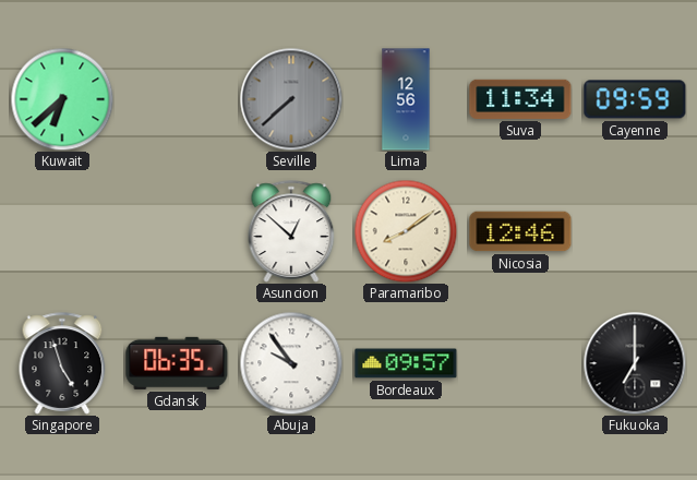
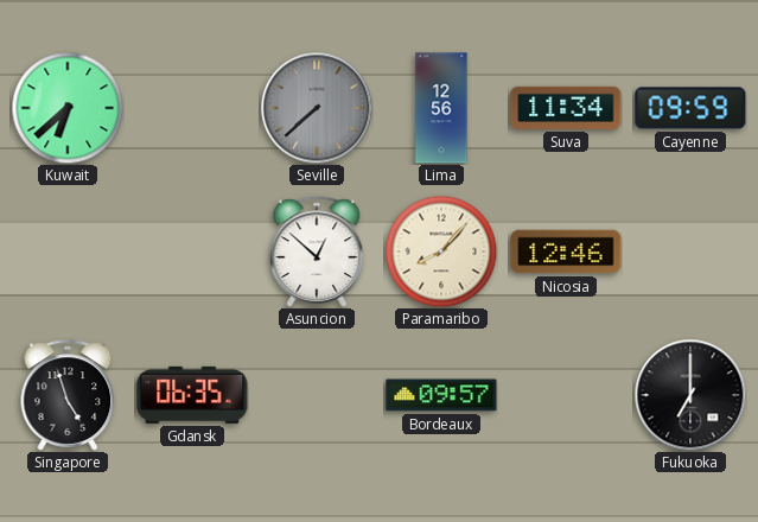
Paramaribo: 8:09 -> 8:07
Abuja: 9:54 -> none
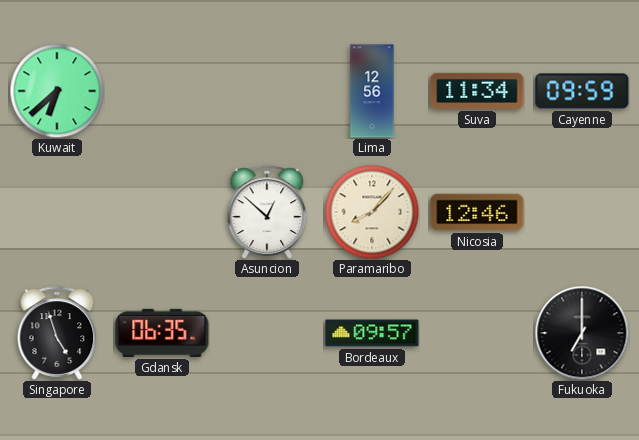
Seville: 7:38 -> none
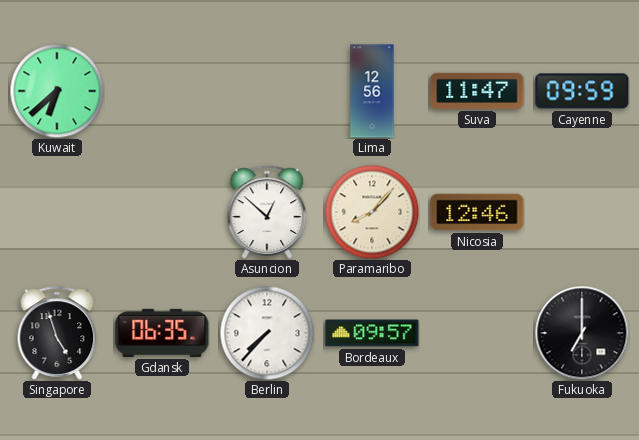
Suva: 11:34 -> 11:47
Berlin: none -> 7:37
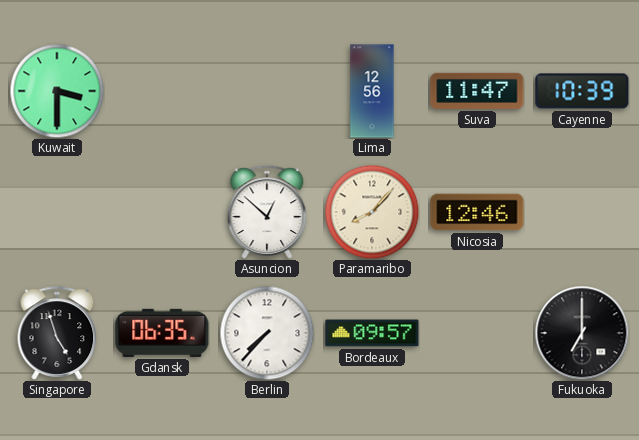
Kuwait: 6:38 -> 3:30
Cayenne: 09:59 -> 10:39
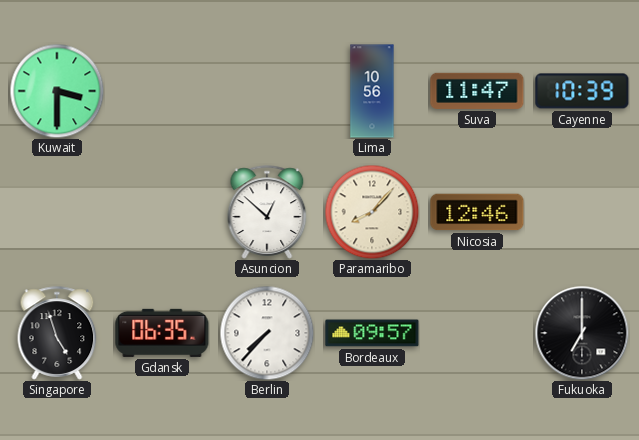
Lima: 12:56 -> 10:56
